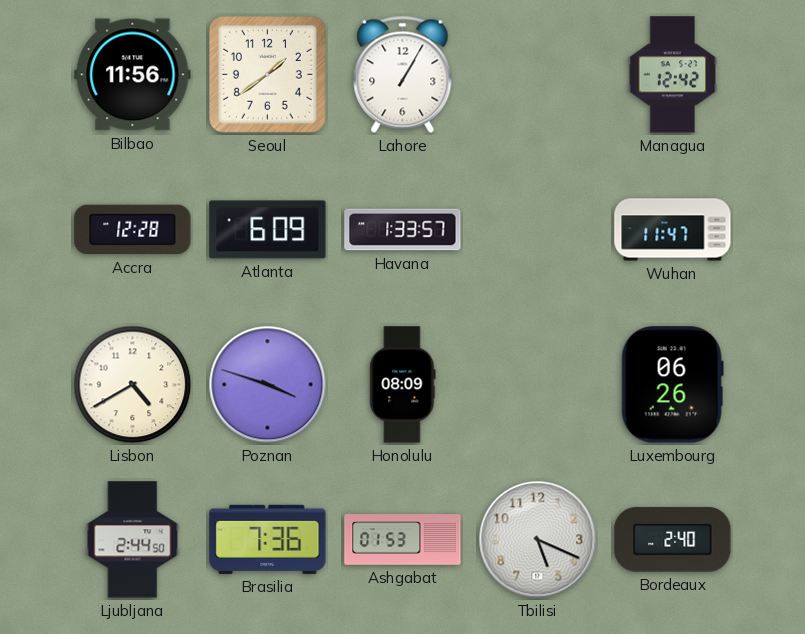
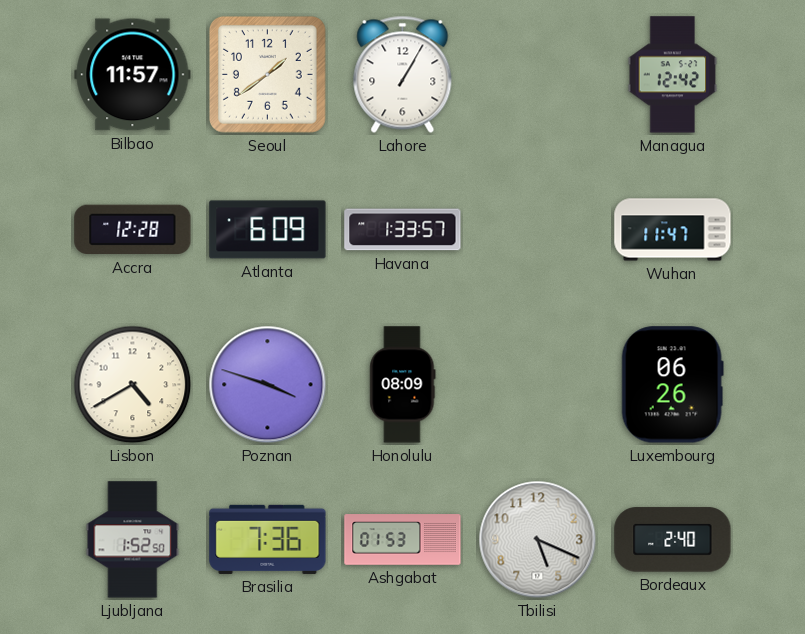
Bilbao: 11:56 -> 11:57
Ljubljana: 2:44 -> 1:52
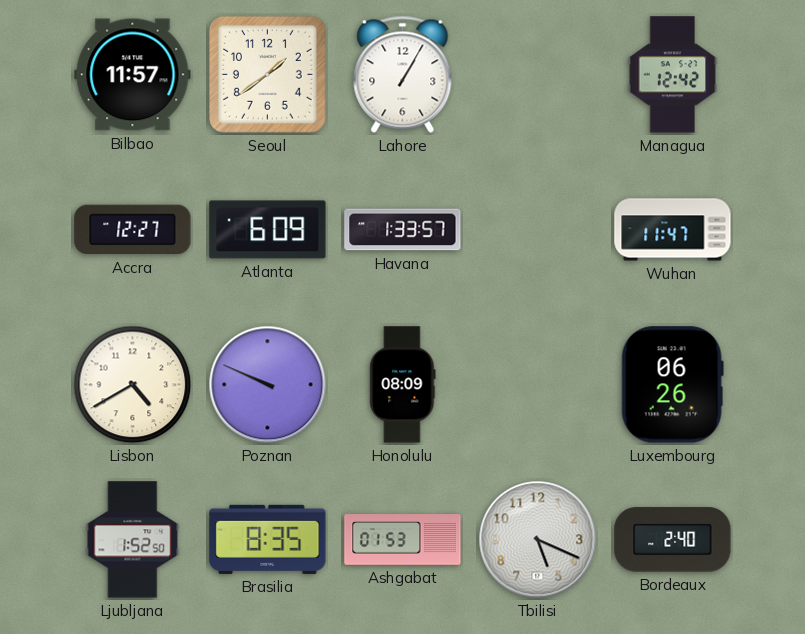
Accra: 12:28 -> 12:27
Poznan: 3:48 -> 9:49
Brasilia: 7:36 -> 8:35
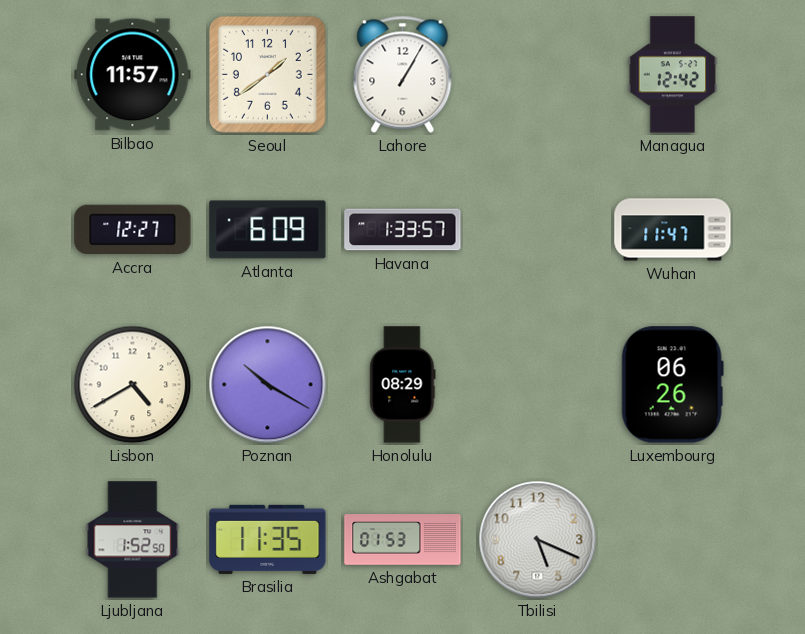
Poznan: 9:49 -> 10:20
Honolulu: 08:09 -> 08:29
Brasilia: 8:35 -> 11:35
Bordeaux: 2:40 -> none
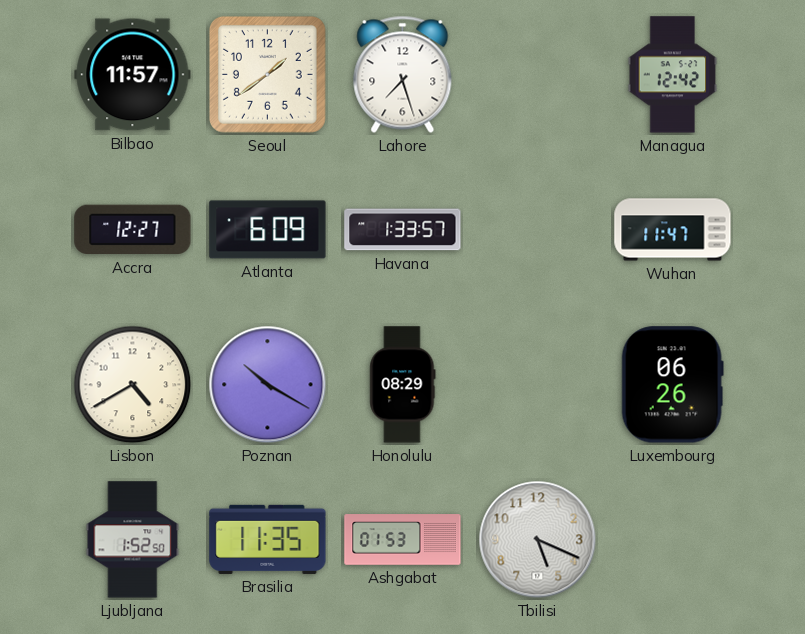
Lahore: 1:05 -> 7:27
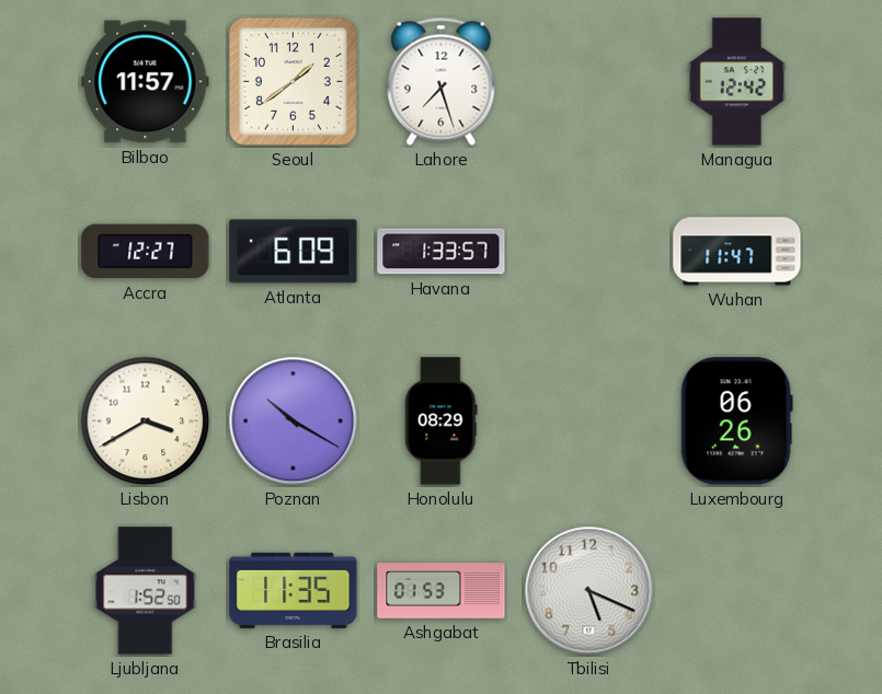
Lisbon: 4:40 -> 3:40
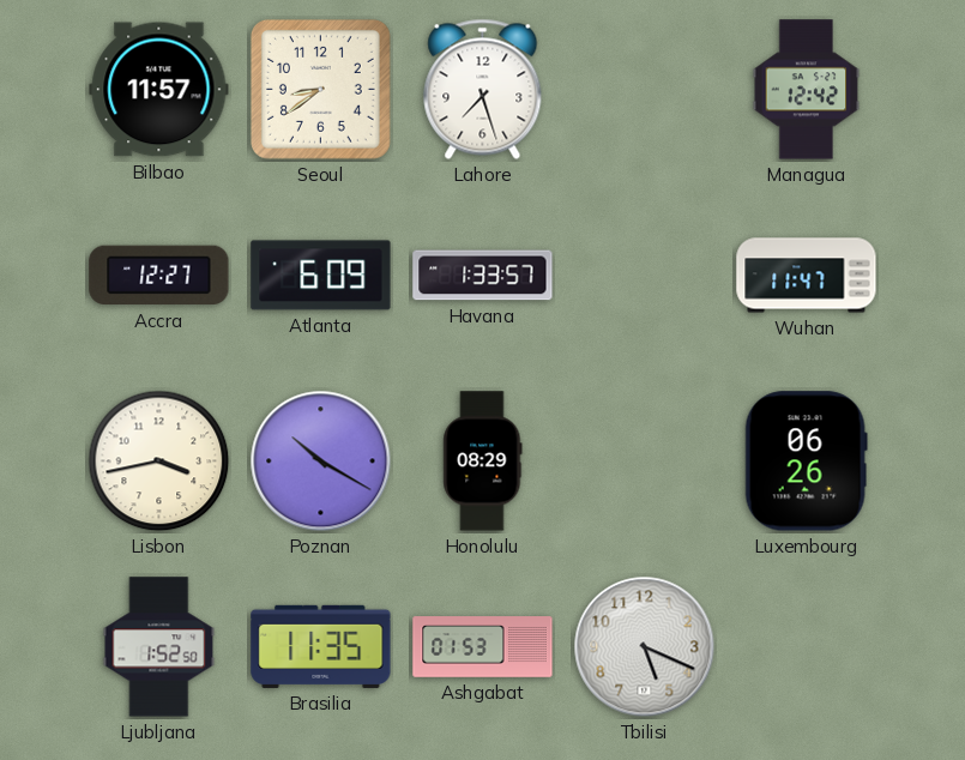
Seoul: 1:39 -> 8:39
Lisbon: 3:40 -> 3:43
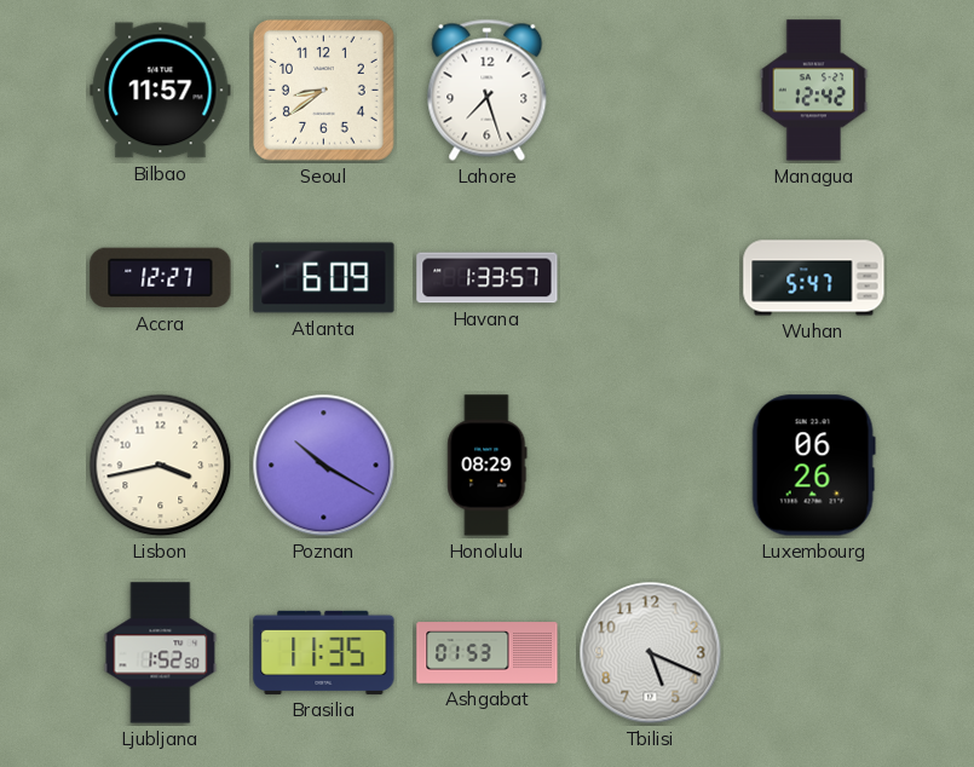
Wuhan: 11:47 -> 5:47
